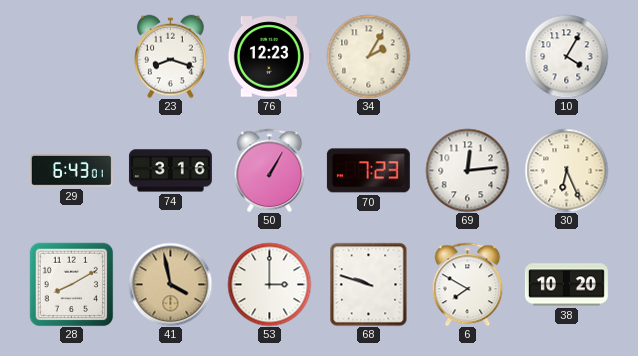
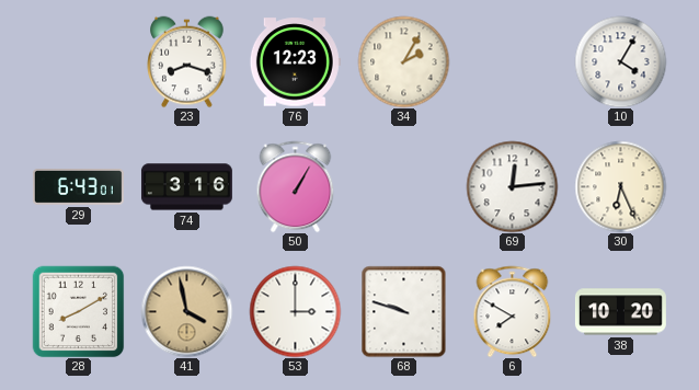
70: 7:23 -> none
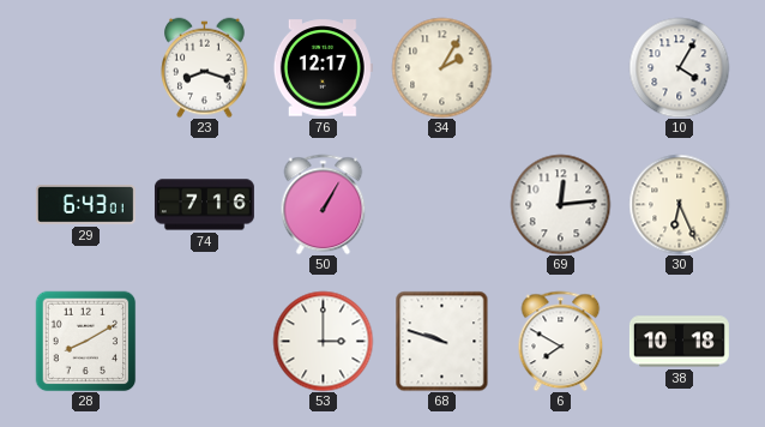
76: 12:23 -> 12:17
74: 3:16 -> 7:16
41: 3:58 -> none
38: 10:20 -> 10:18
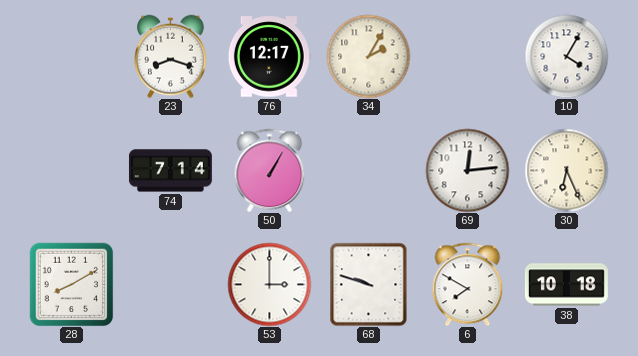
29: 6:43 -> none
74: 7:16 -> 7:14
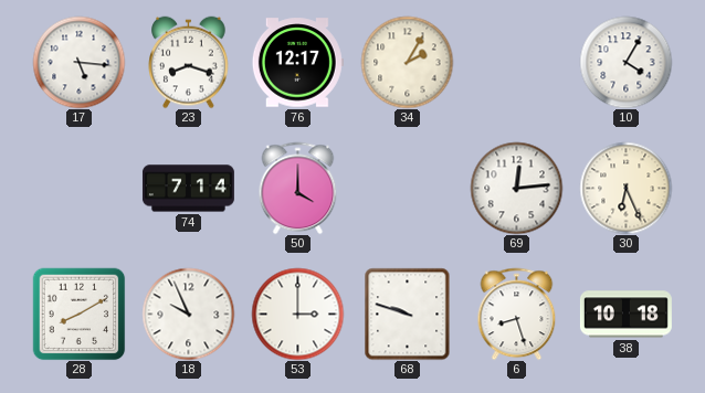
17: none -> 5:16
50: 1:05 -> 4:00
18: none -> 9:56
6: 7:50 -> 8:27
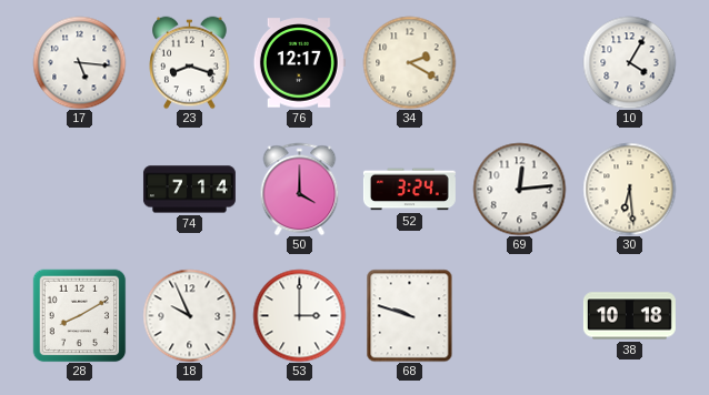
34: 2:05 -> 2:20
52: none -> 3:24
30: 6:26 -> 6:29
6: 8:27 -> none
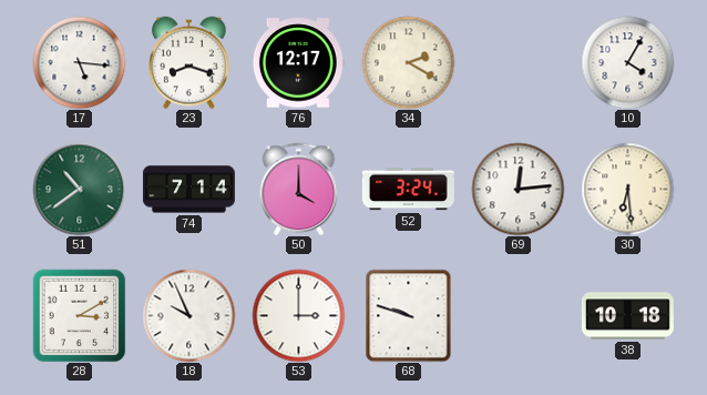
51: none -> 10:39
28: 8:10 -> 3:10
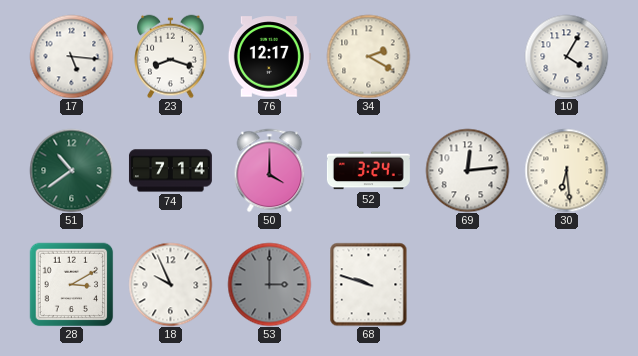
53 dial: white -> grey
38: 10:18 -> none
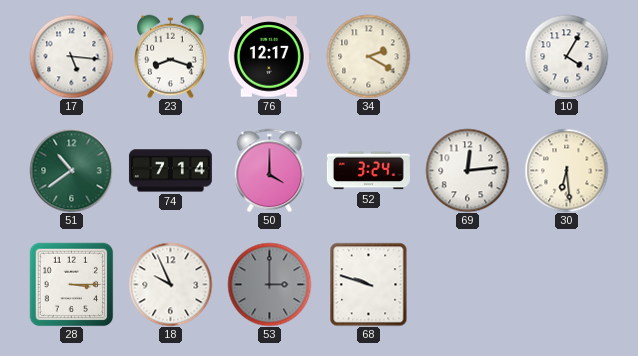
28: 3:10 -> 3:15
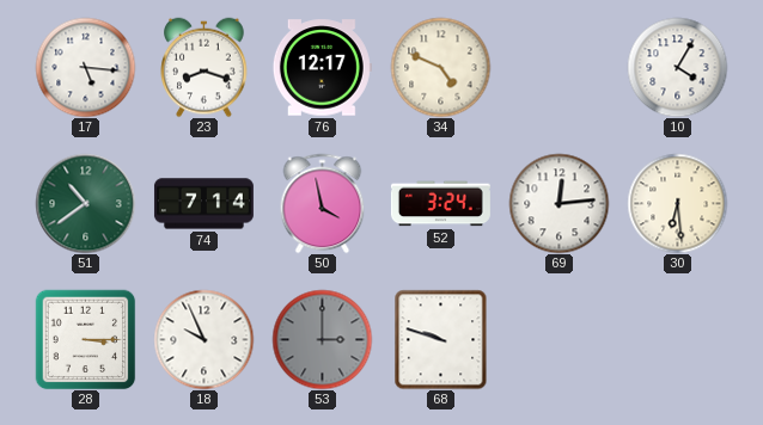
34: 2:20 -> 4:49
50: 4:00 -> 3:58
